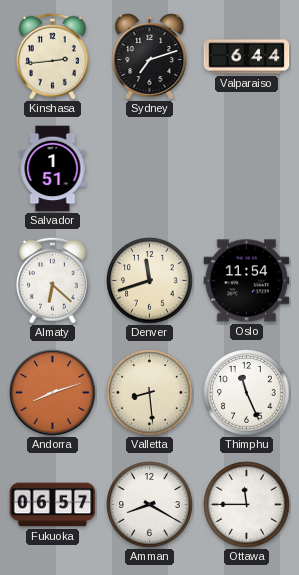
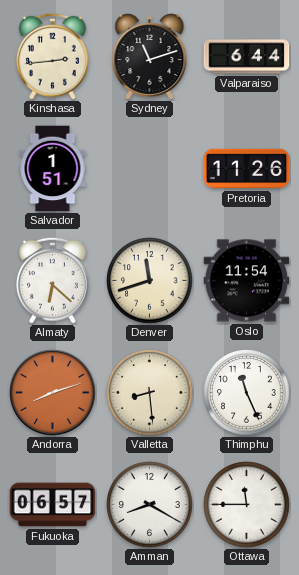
Sydney: 7:12 -> 11:12
Pretoria: none -> 11:26
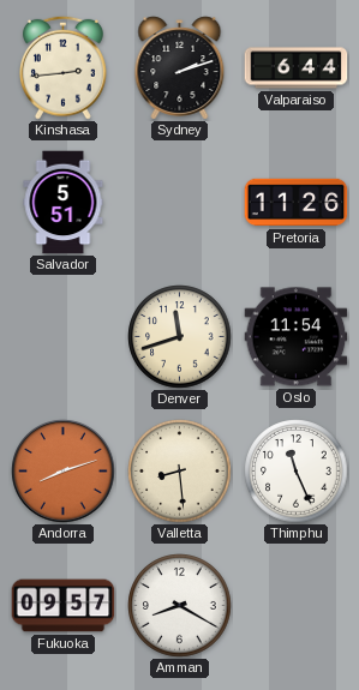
Sydney: 11:12 -> 2:12
Salvador: 1:51 -> 5:51
Almaty: 6:22 -> none
Fukuoka: 06:57 -> 09:57
Ottawa: 11:45 -> none
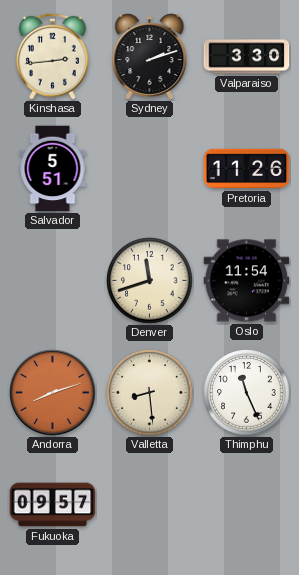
Valparaiso: 6:44 -> 3:30
Amman: 8:20 -> none
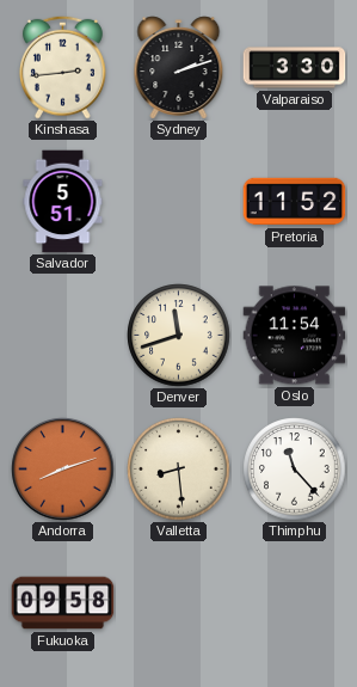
Pretoria: 11:26 -> 11:52
Thimphu: 11:26 -> 11:23
Fukuoka: 09:57 -> 09:58
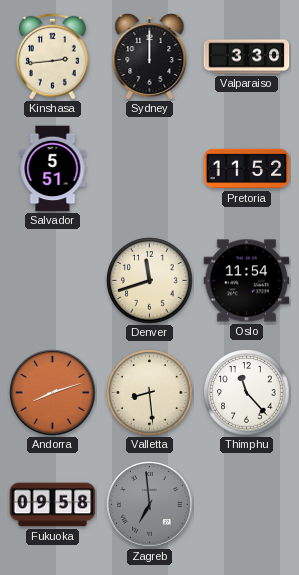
Sydney: 2:12 -> 12:00
Zagreb: none -> 6:59
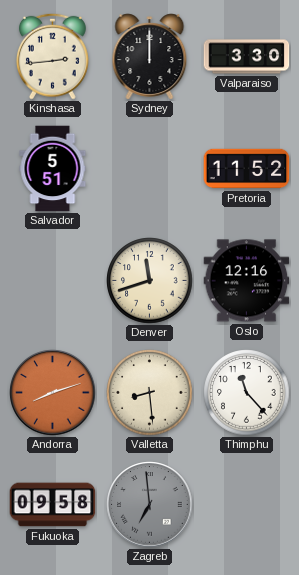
Oslo: 11:54 -> 12:16
